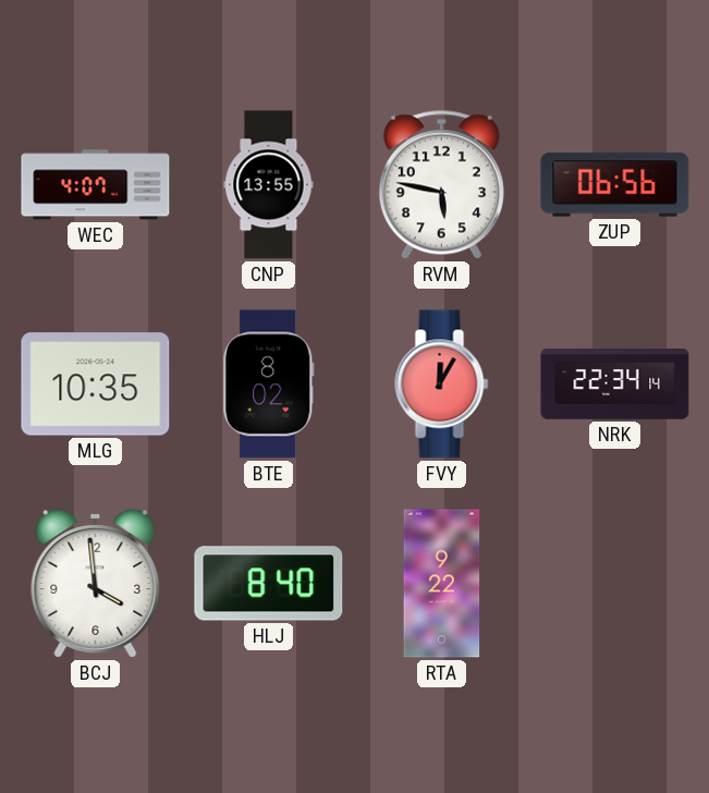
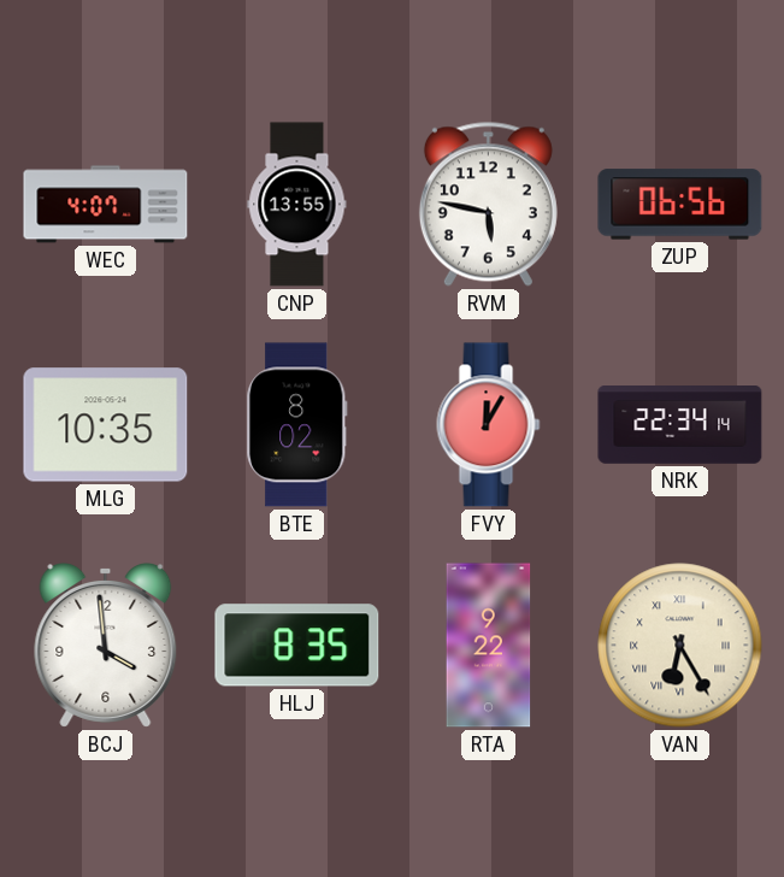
HLJ: 8:40 -> 8:35
VAN: none -> 6:25
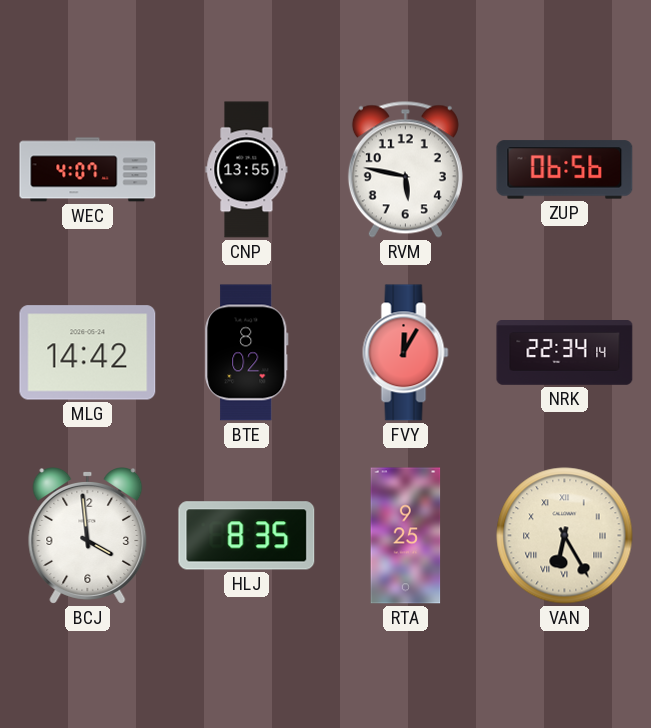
MLG: 10:35 -> 14:42
RTA: 9:22 -> 9:25
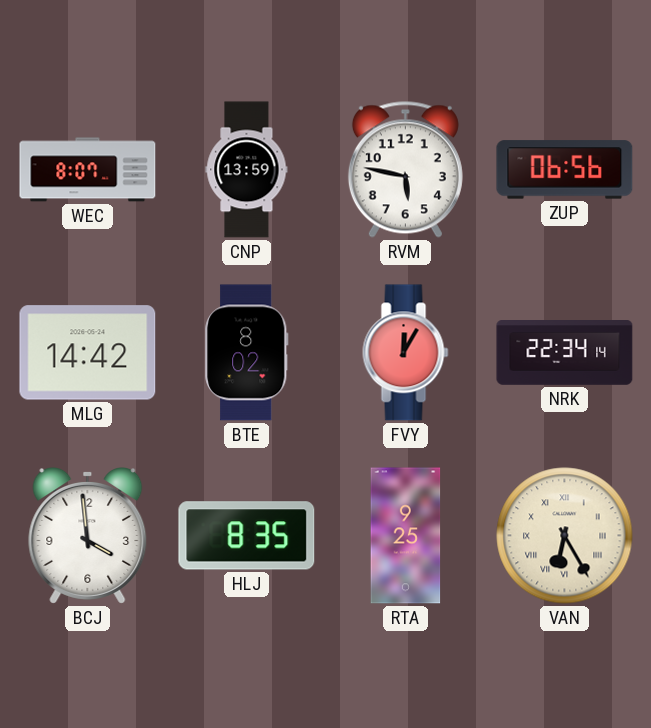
WEC: 4:07 -> 8:07
CNP: 13:55 -> 13:59
